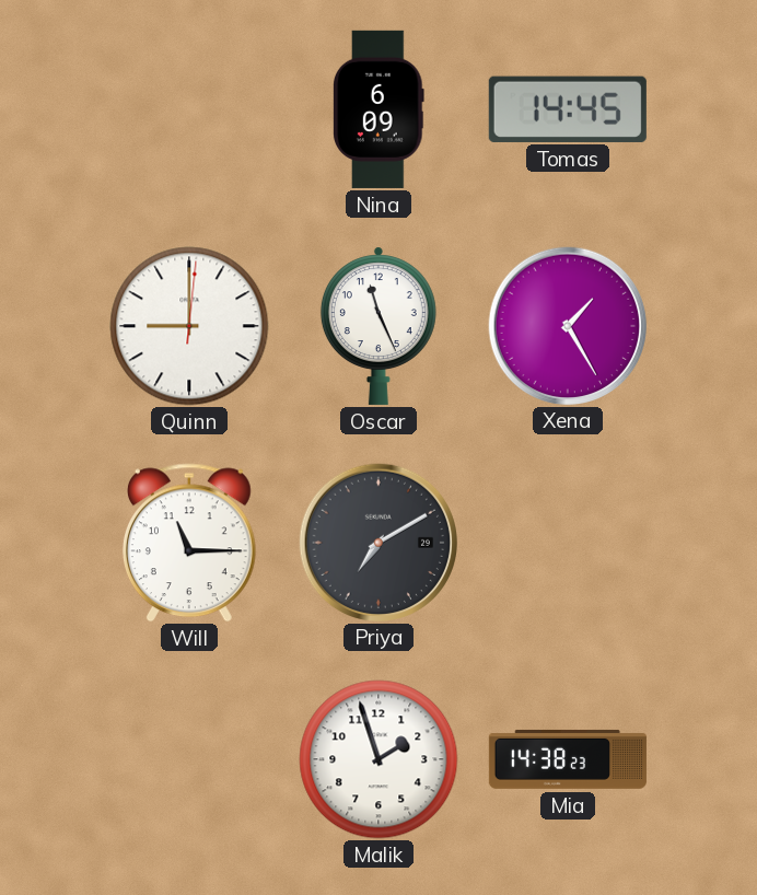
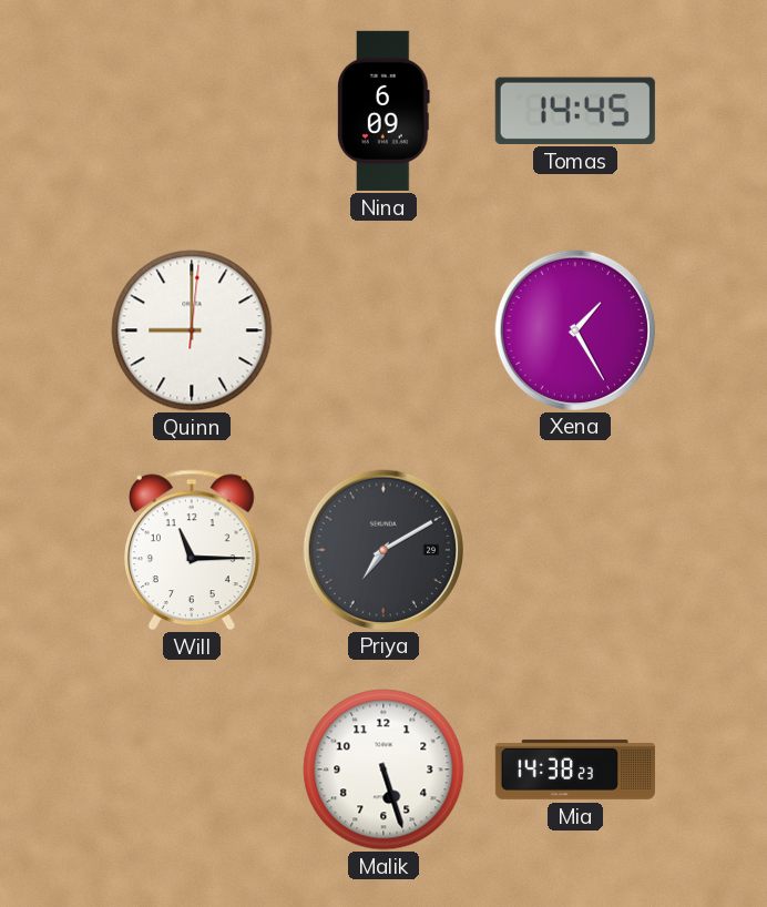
Oscar: 11:26 -> none
Malik: 1:57 -> 5:27
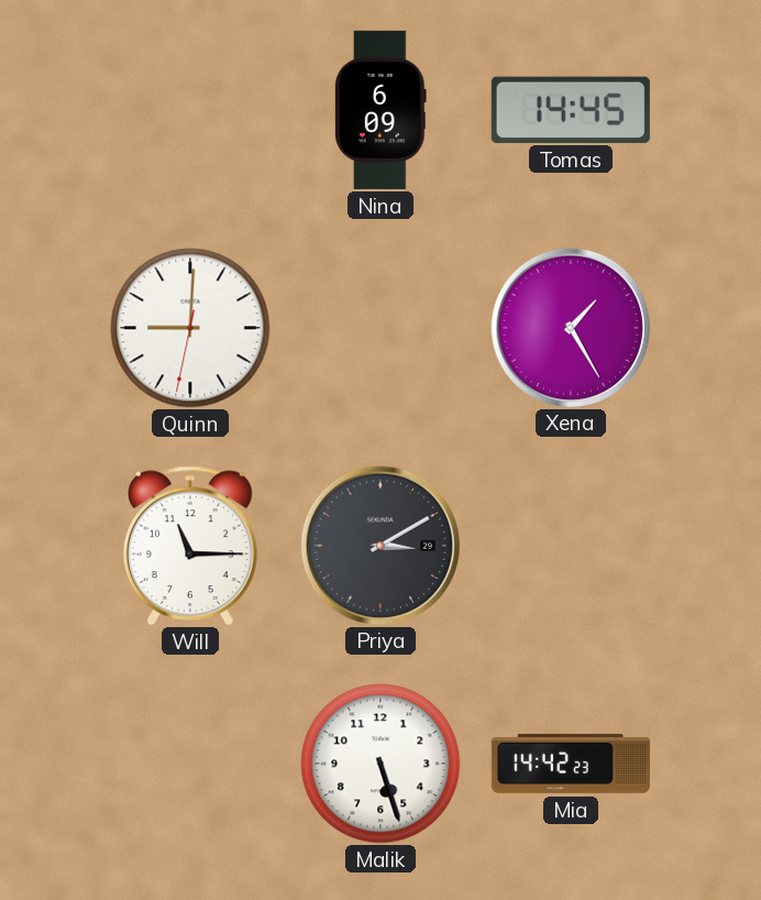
Quinn: 9:00:01 -> 9:00:32
Priya: 7:10 -> 3:10
Mia: 14:38 -> 14:42
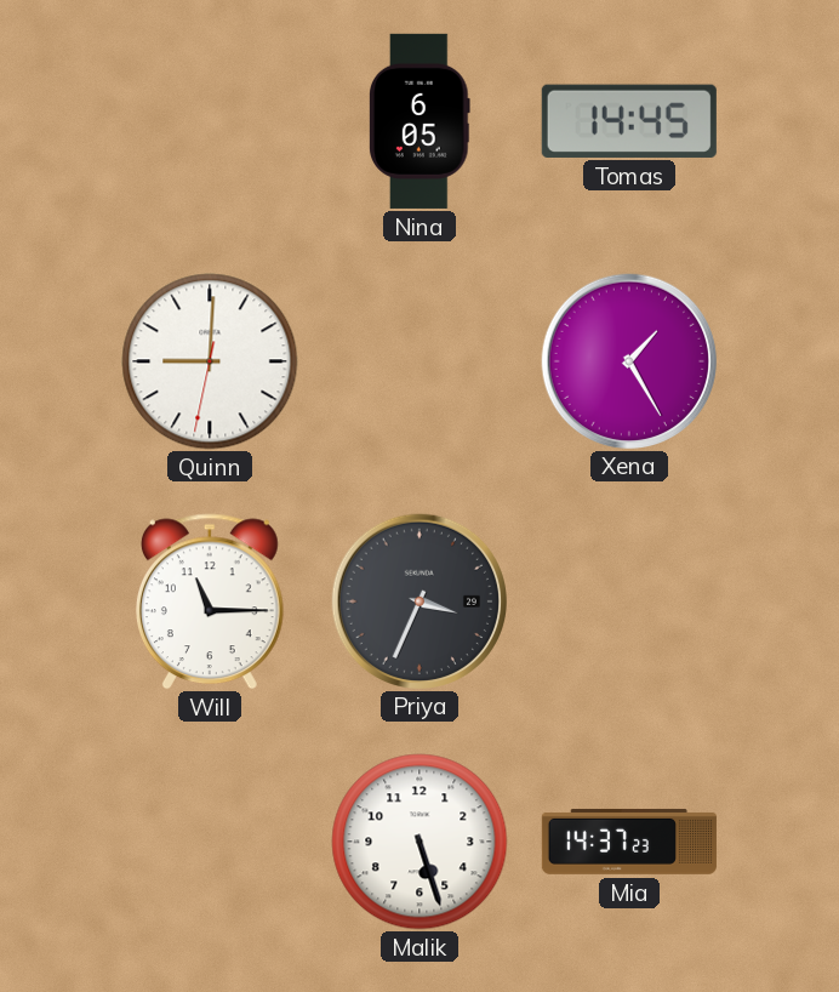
Nina: 6:09 -> 6:05
Priya: 3:10 -> 3:34
Mia: 14:42 -> 14:37
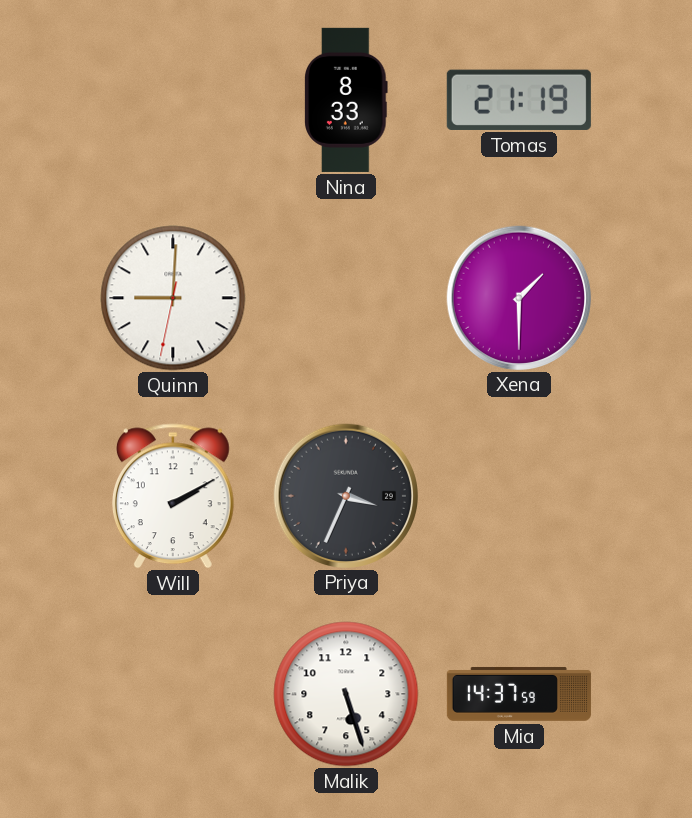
Nina: 6:05 -> 8:33
Tomas: 14:45 -> 21:19
Xena: 1:25 -> 1:30
Will: 11:15 -> 2:10
Mia: 14:37:23 -> 14:37:59
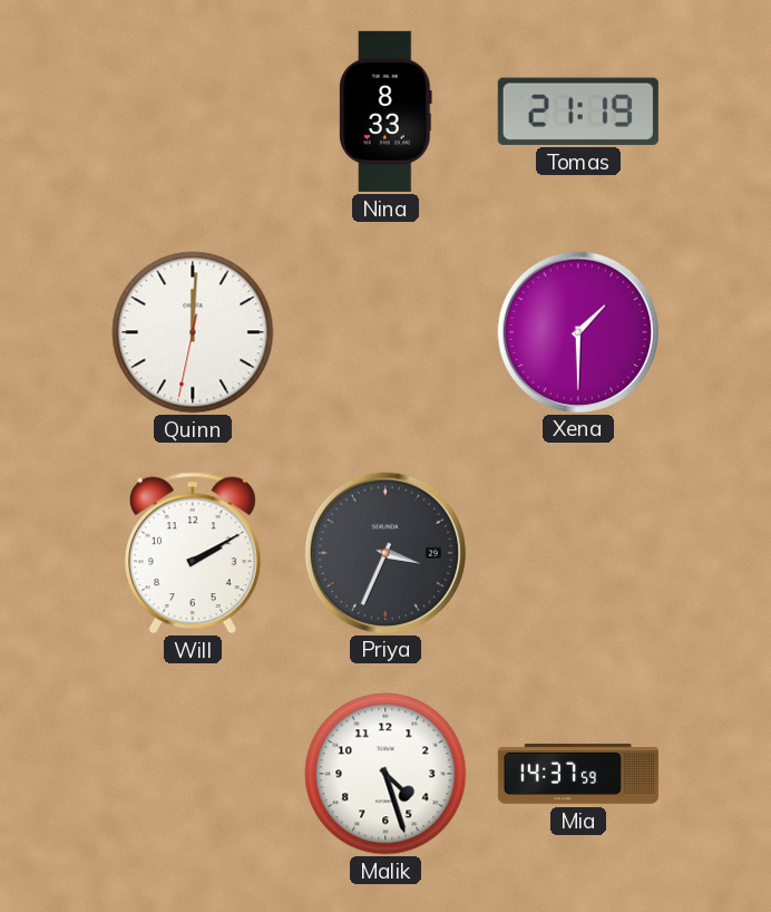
Quinn: 9:00 -> 12:00
Malik: 5:27 -> 4:27
